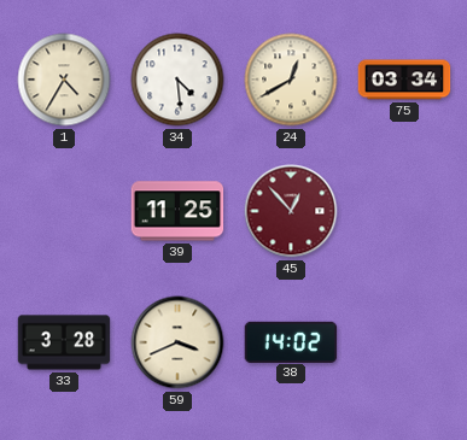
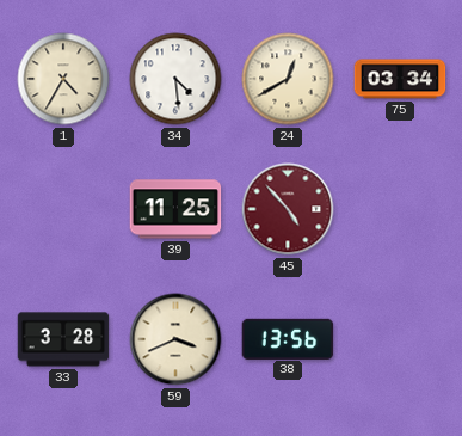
45: 12:53 -> 4:53
38: 14:02 -> 13:56
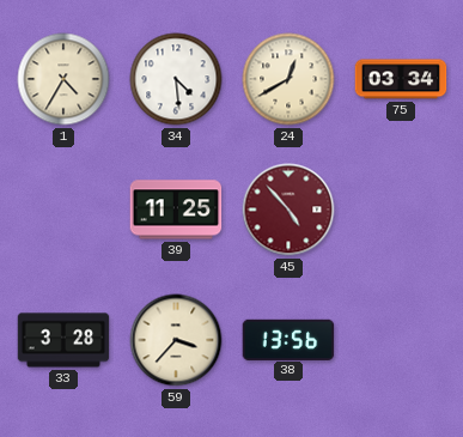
59: 3:41 -> 3:37
